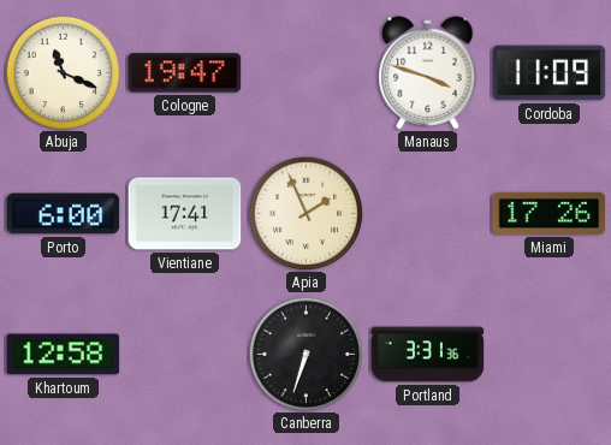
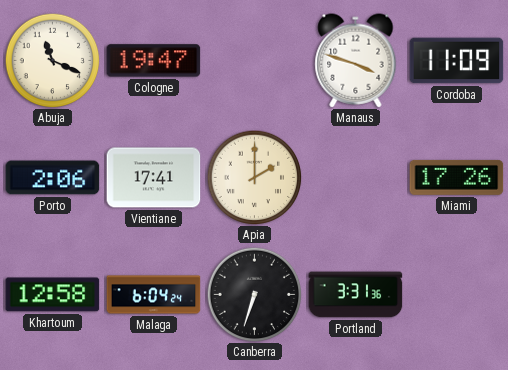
Porto: 6:00 -> 2:06
Apia: 1:56 -> 2:00
Malaga: none -> 6:04
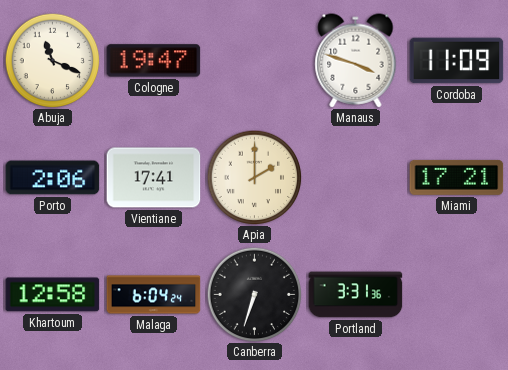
Miami: 17:26 -> 17:21
